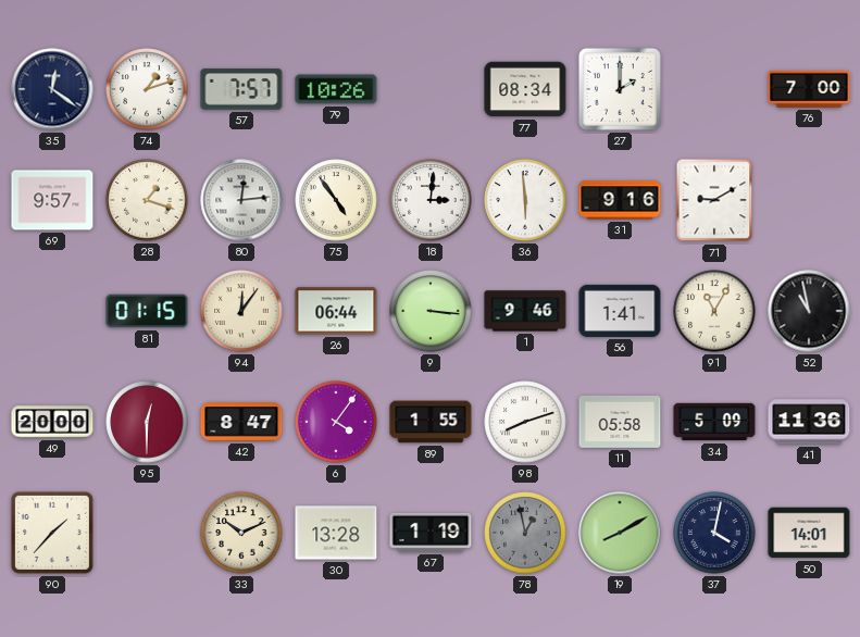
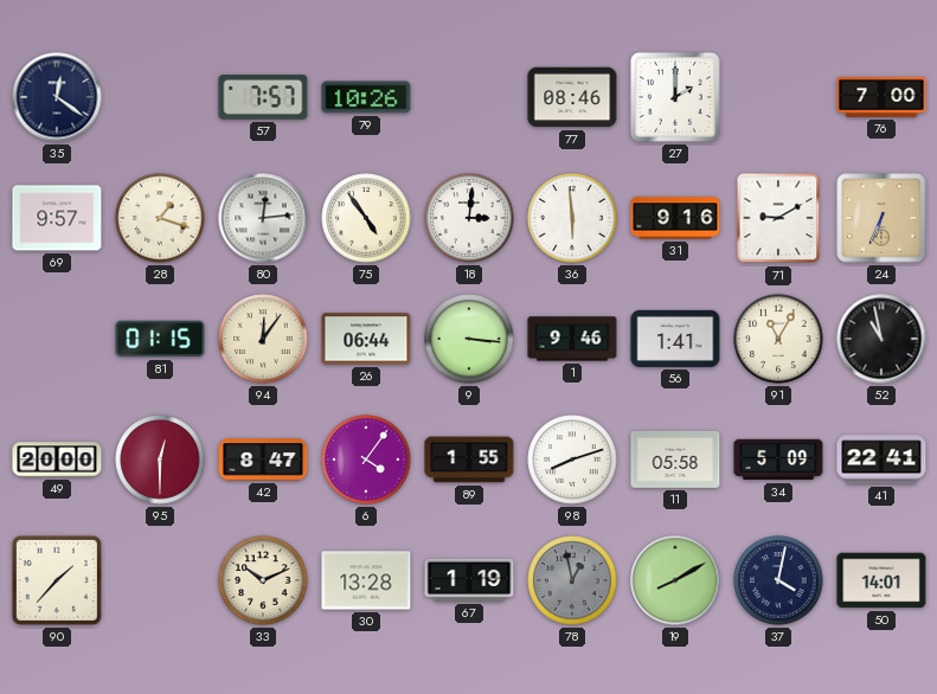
74: 1:12 -> none
77: 08:34 -> 08:46
24: none -> 6:34
41: 11:36 -> 22:41
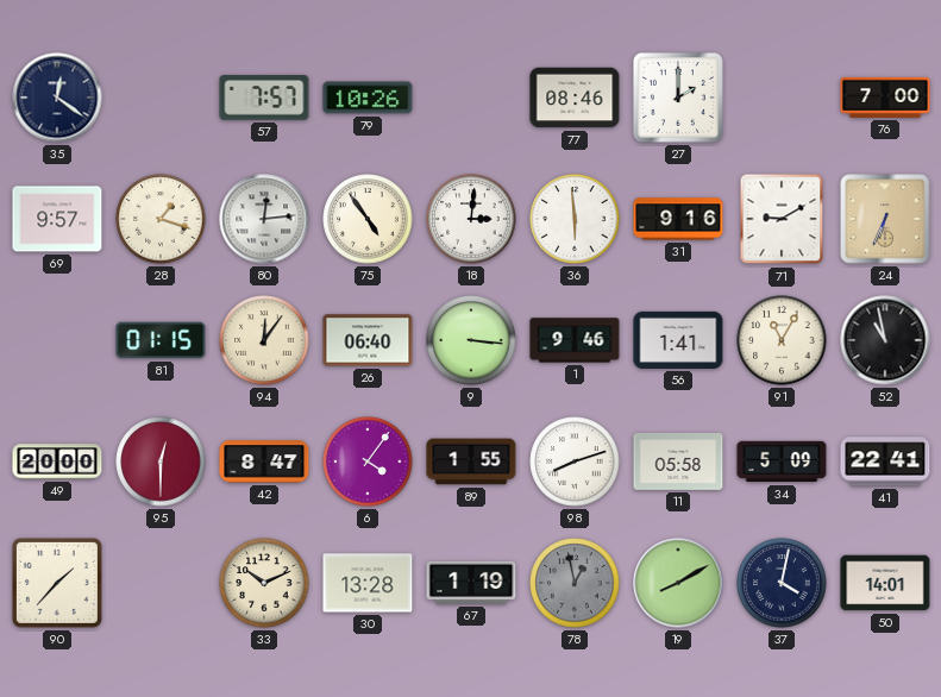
26: 06:44 -> 06:40
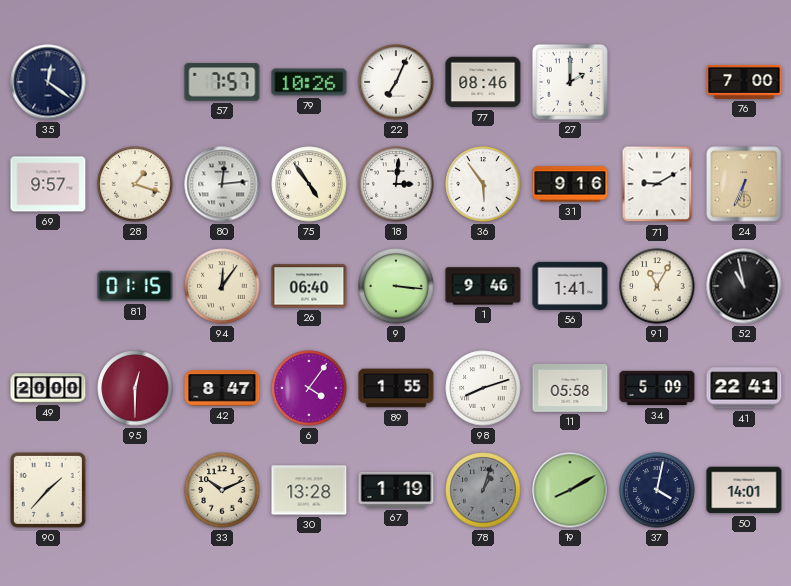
22: none -> 7:04
36: 5:59 -> 5:54
78: 12:58 -> 1:03
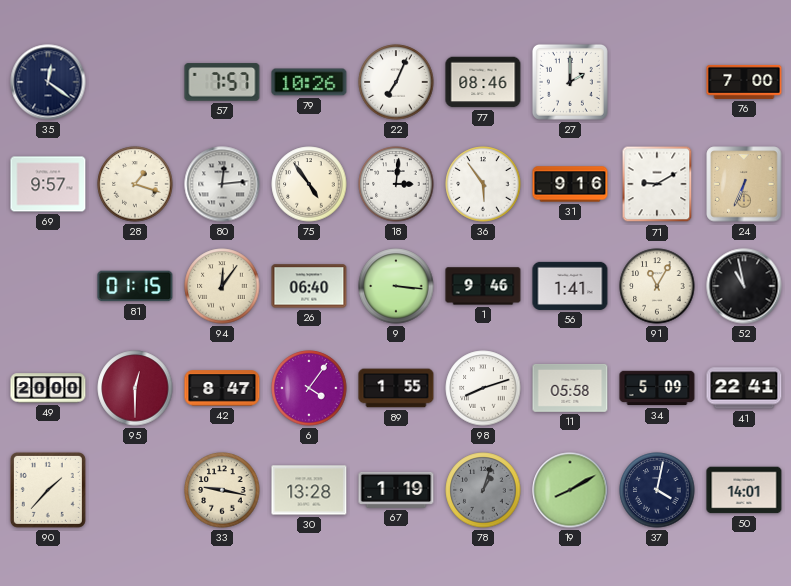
33: 10:11 -> 9:17
